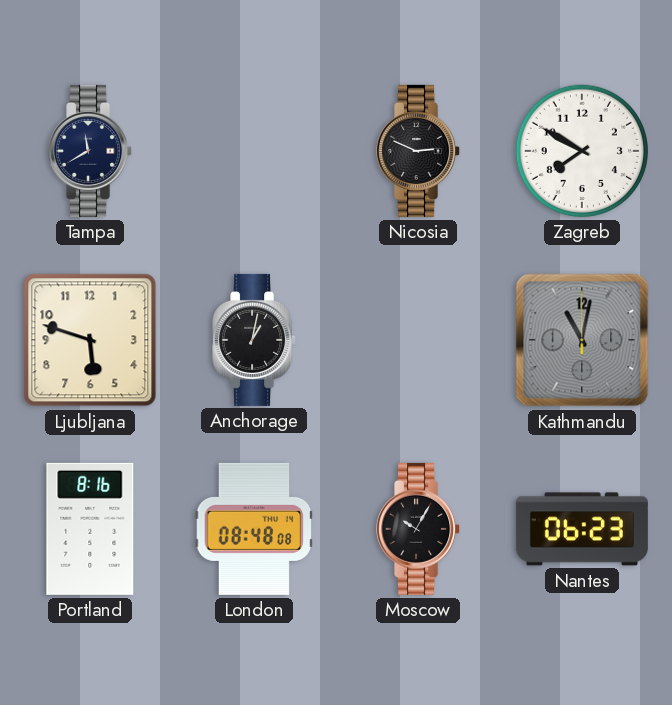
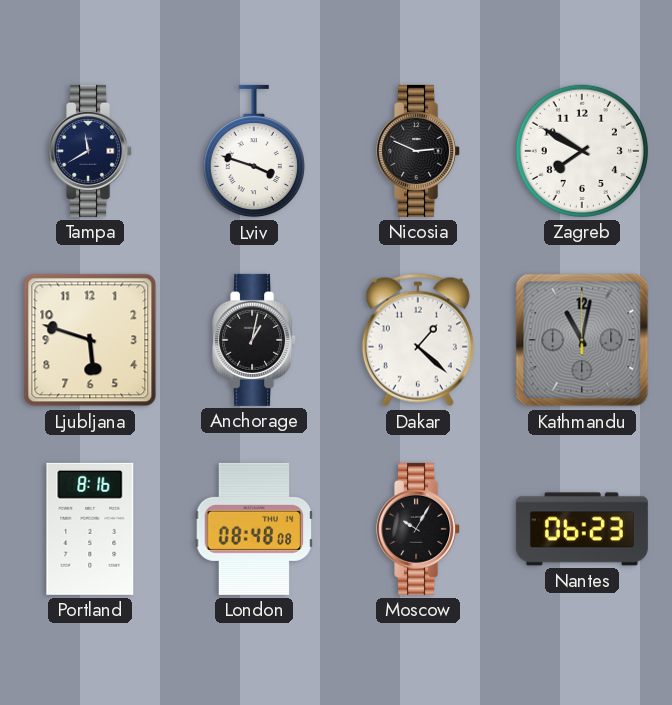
Lviv: none -> 3:48
Dakar: none -> 1:22
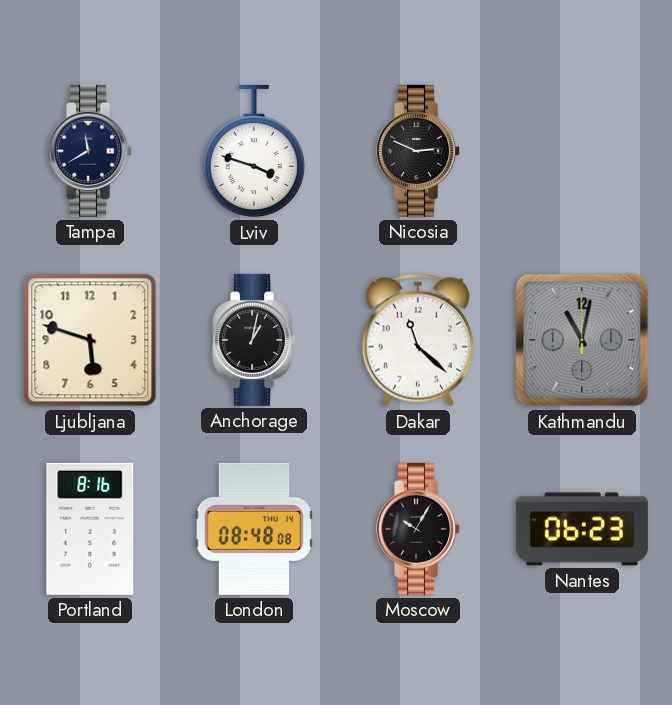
Zagreb: 7:50 -> none
Dakar: 1:22 -> 11:22
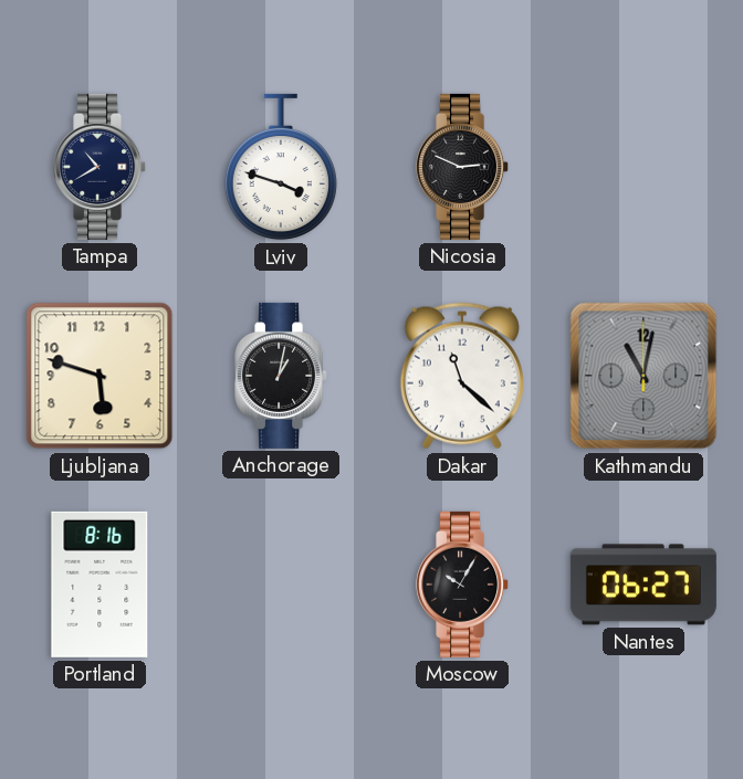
Tampa: 11:40 -> 10:40
London: 08:48 -> none
Nantes: 06:23 -> 06:27
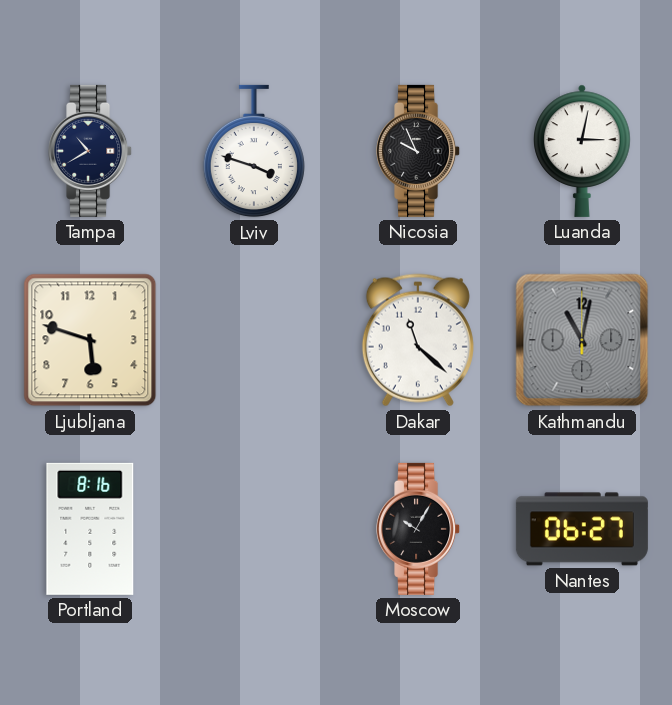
Nicosia: 2:49 -> 9:56
Luanda: none -> 3:02
Anchorage: 1:02 -> none
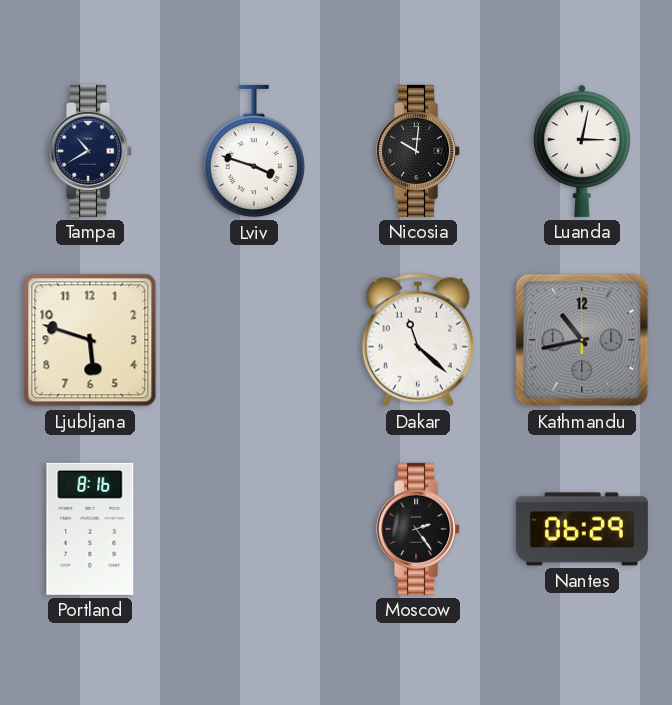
Nicosia: 9:56 -> 10:01
Kathmandu: 11:02 -> 10:43
Moscow: 10:05 -> 2:24
Nantes: 06:27 -> 06:29
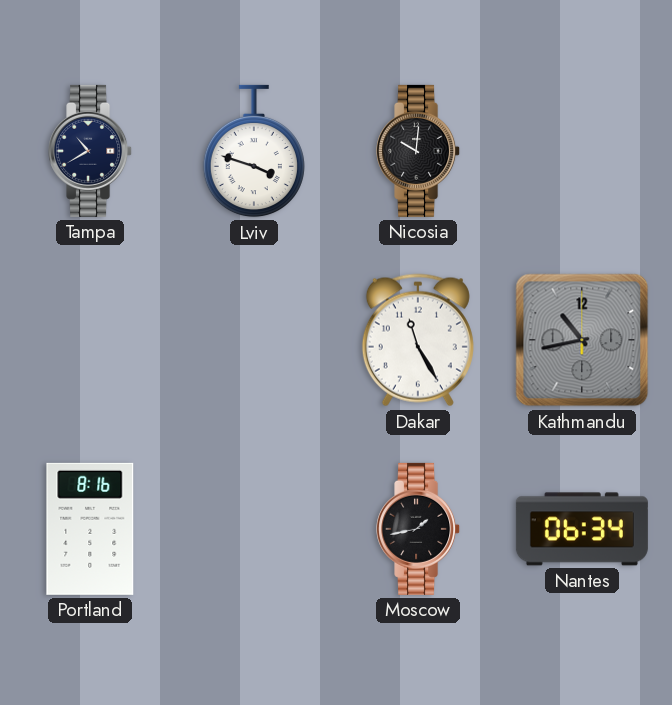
Luanda: 3:02 -> none
Ljubljana: 5:48 -> none
Dakar: 11:22 -> 11:25
Moscow: 2:24 -> 1:43
Nantes: 06:29 -> 06:34
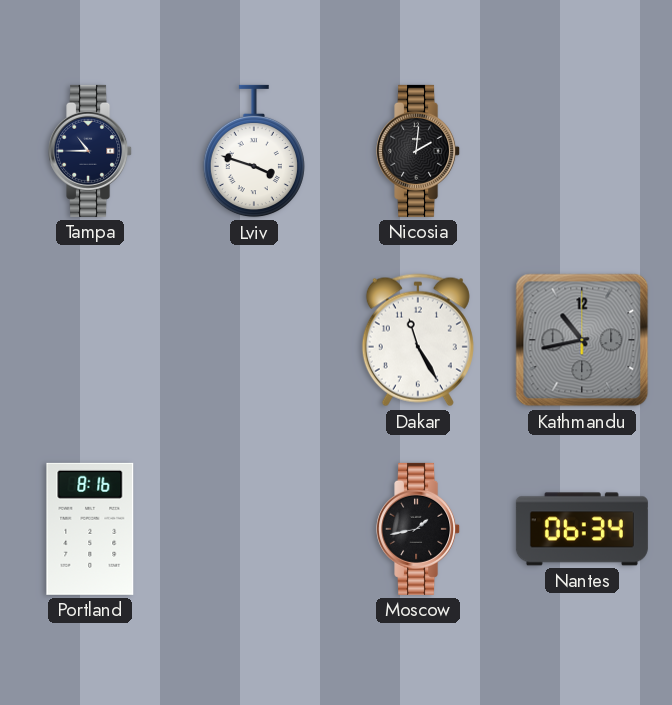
Tampa: 10:40 -> 10:45
Nicosia: 10:01 -> 2:01
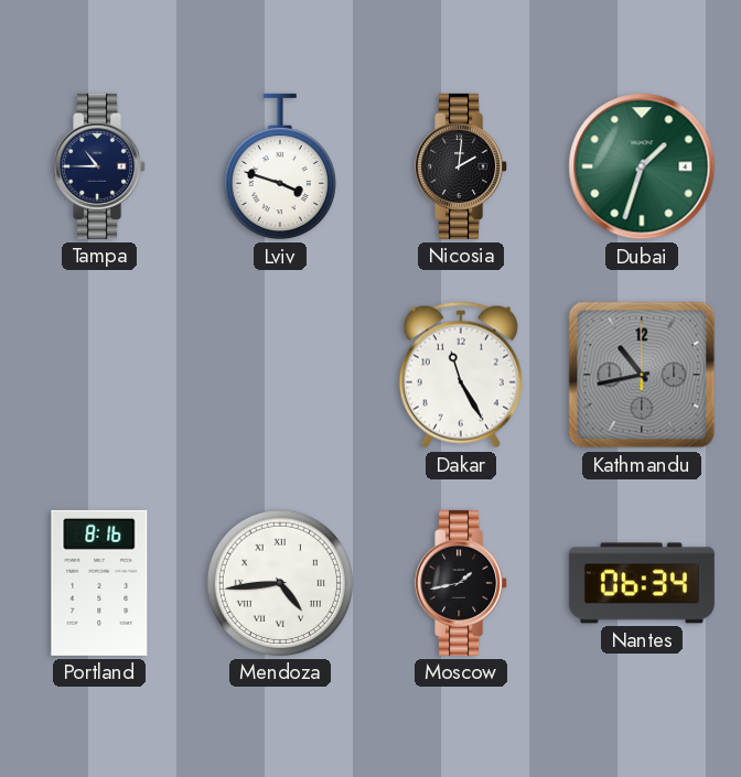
Dubai: none -> 1:33
Mendoza: none -> 4:44
